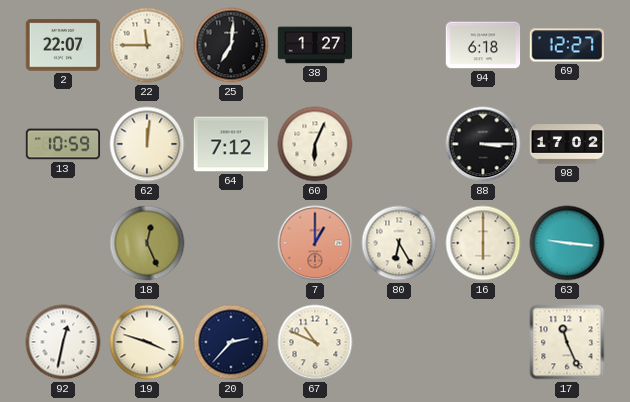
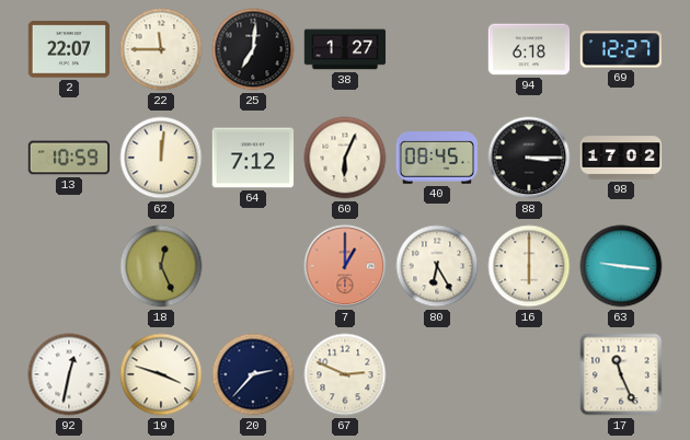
40: none -> 08:45
67: 10:49 -> 2:49
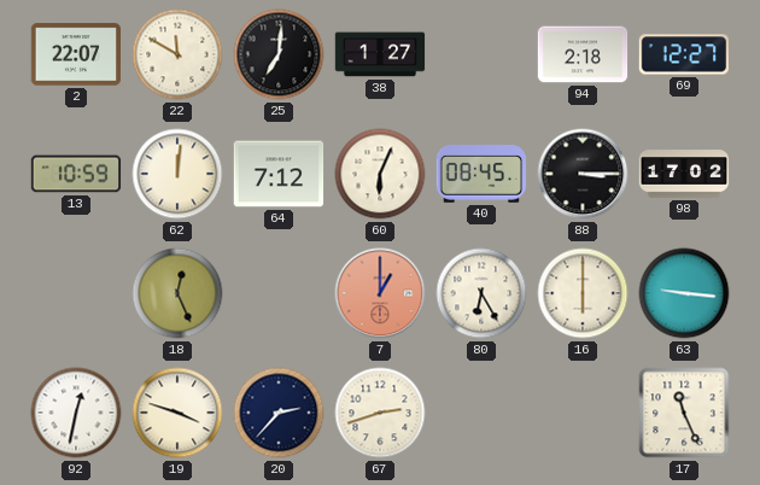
22: 11:45 -> 11:50
94: 6:18 -> 2:18
67: 2:49 -> 2:42
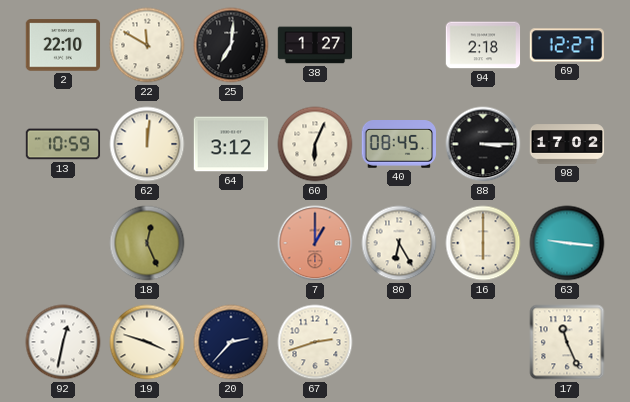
2: 22:07 -> 22:10
64: 7:12 -> 3:12
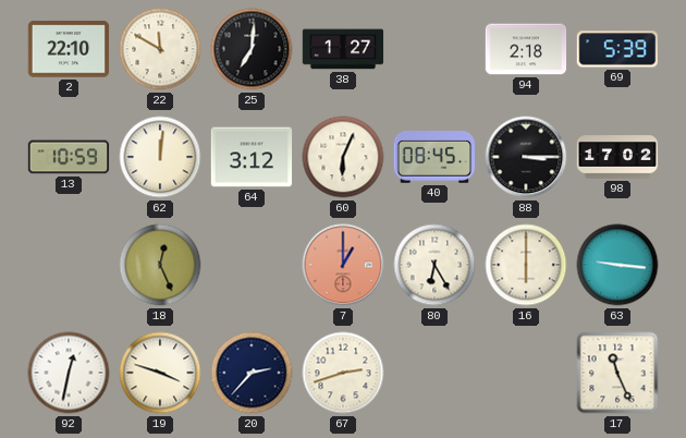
69: 12:27 -> 5:39
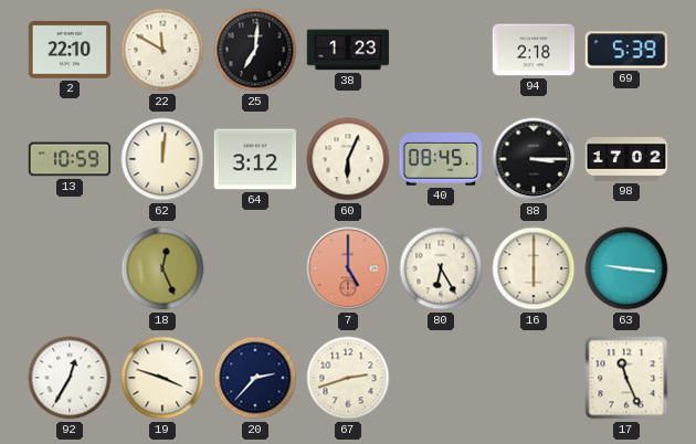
38: 1:27 -> 1:23
7: 1:00 -> 5:00
92: 12:32 -> 12:35
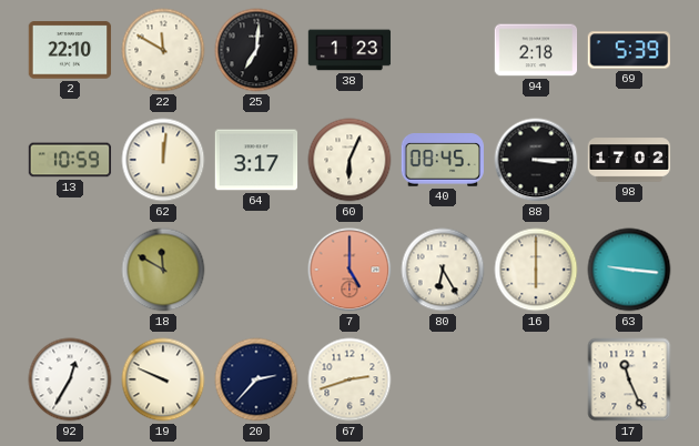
64: 3:12 -> 3:17
18: 12:26 -> 11:50
19: 3:48 -> 9:49
